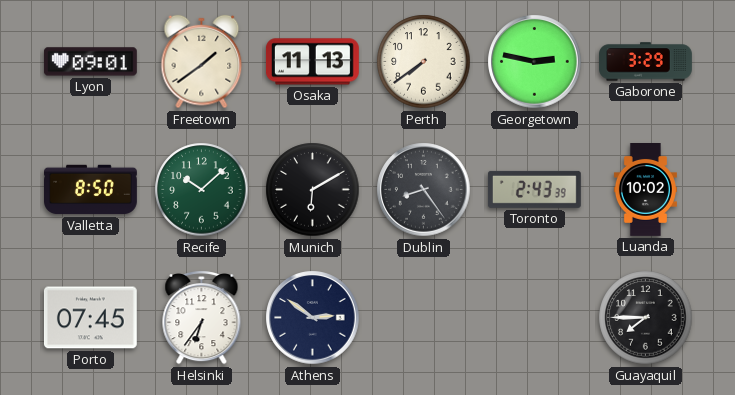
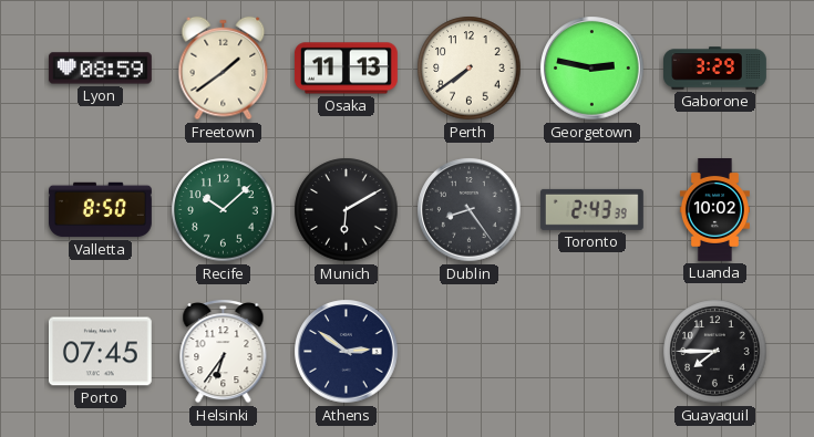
Lyon: 09:01 -> 08:59
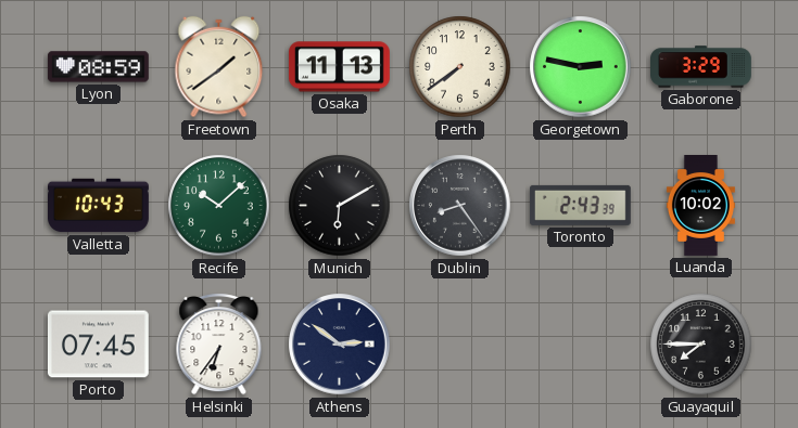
Valletta: 8:50 -> 10:43
